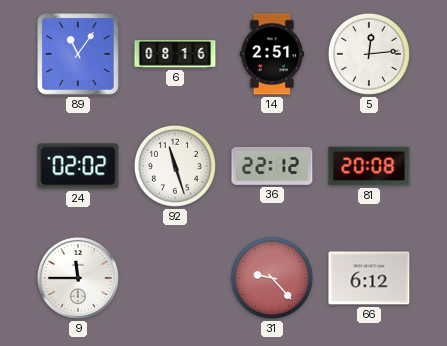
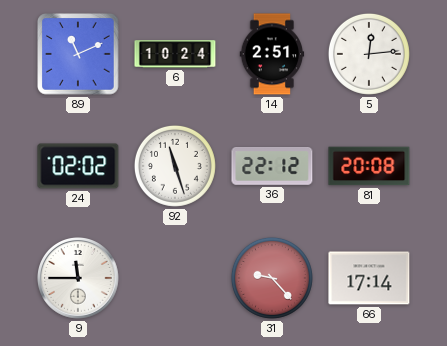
89: 11:06 -> 11:11
6: 08:16 -> 10:24
66: 6:12 -> 17:14
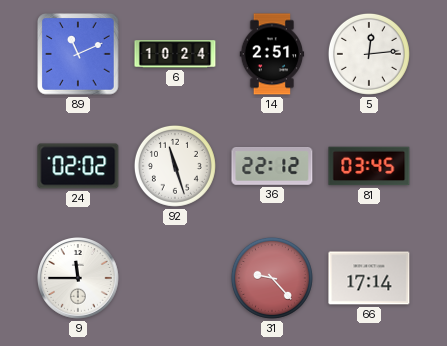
81: 20:08 -> 03:45
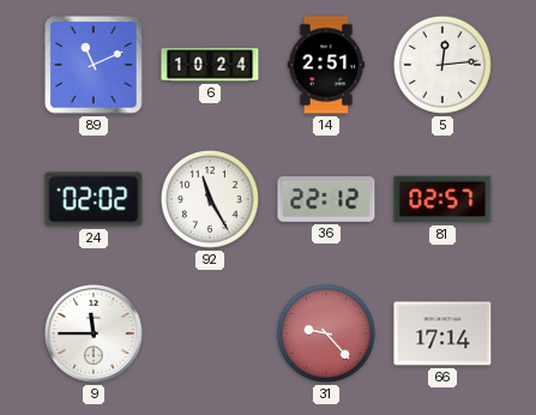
92: 11:27 -> 11:25
81: 03:45 -> 02:57
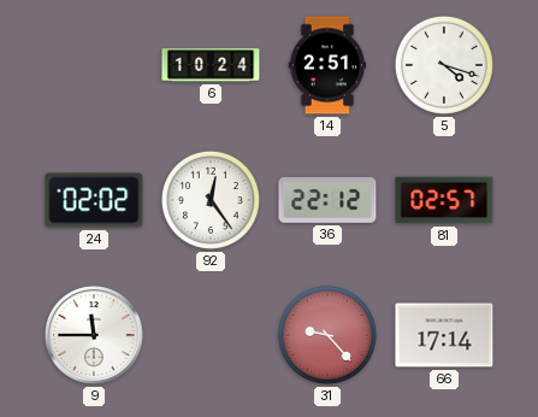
89: 11:11 -> none
5: 12:14 -> 4:18
92: 11:25 -> 12:24
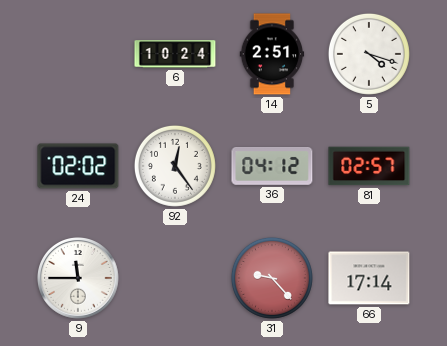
36: 22:12 -> 04:12
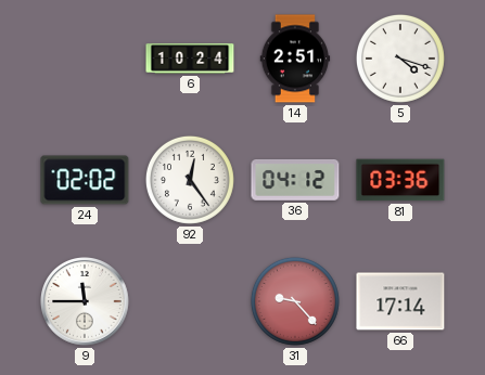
81: 02:57 -> 03:36
